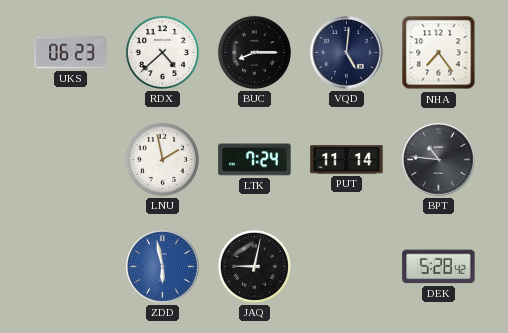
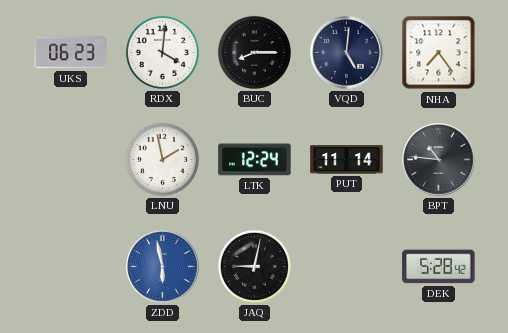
RDX: 4:38 -> 4:01
LTK: 7:24 -> 12:24
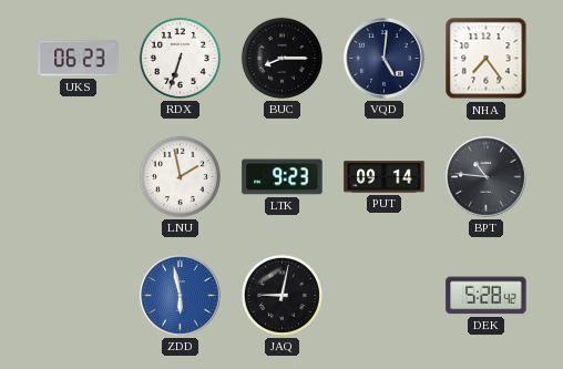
RDX: 4:01 -> 6:33
LTK: 12:24 -> 9:23
PUT: 11:14 -> 09:14
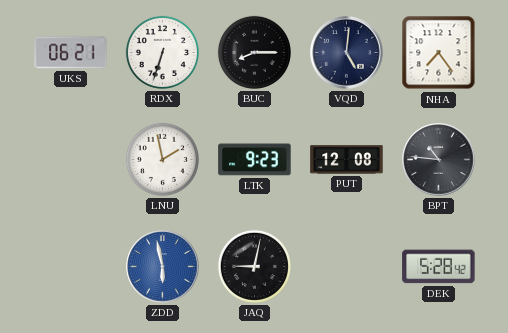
UKS: 06:23 -> 06:21
PUT: 09:14 -> 12:08
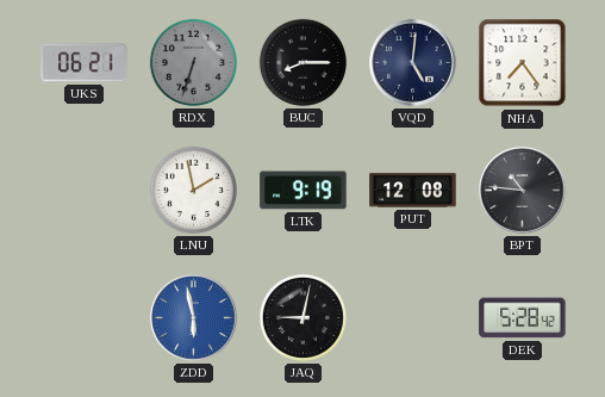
RDX dial: white -> grey
LTK: 9:23 -> 9:19
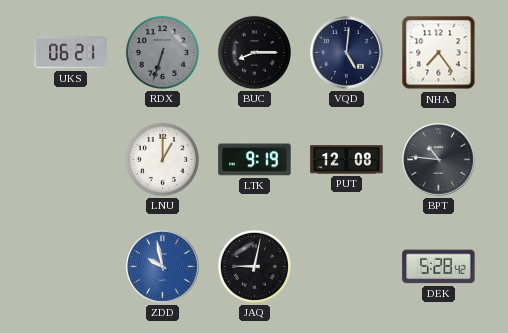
LNU: 1:58 -> 1:00
ZDD: 5:58 -> 9:58
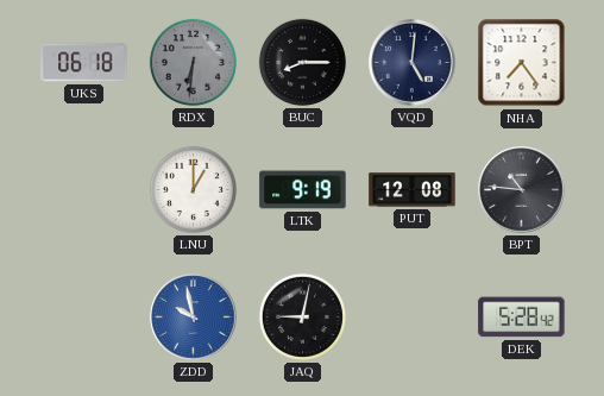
UKS: 06:21 -> 06:18
RDX: 6:33 -> 6:31
